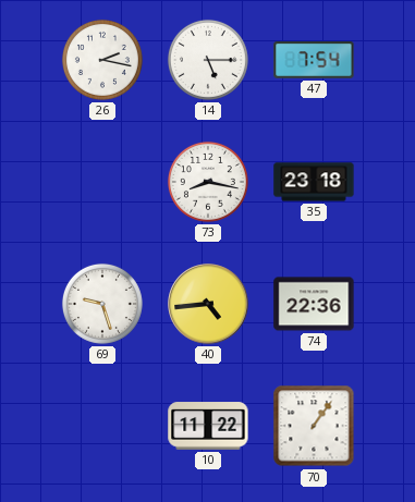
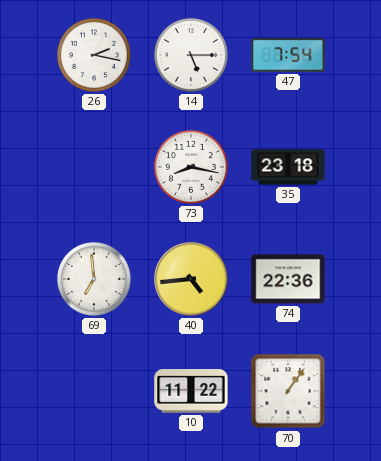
69: 9:27 -> 6:59
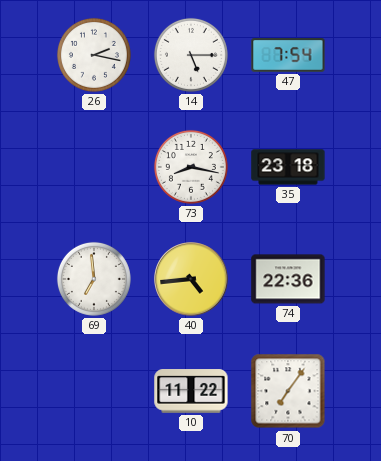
70: 1:06 -> 7:06
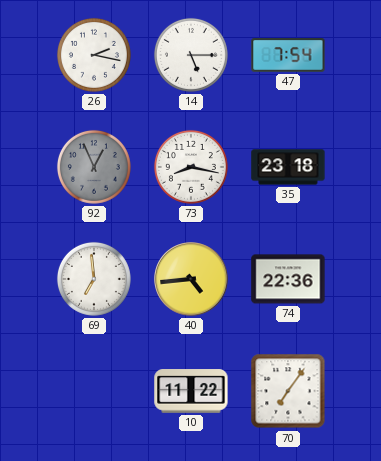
92: none -> 12:56
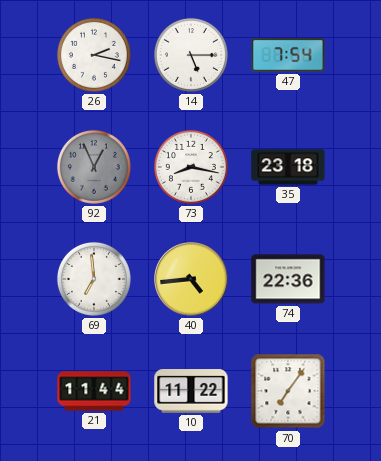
21: none -> 11:44
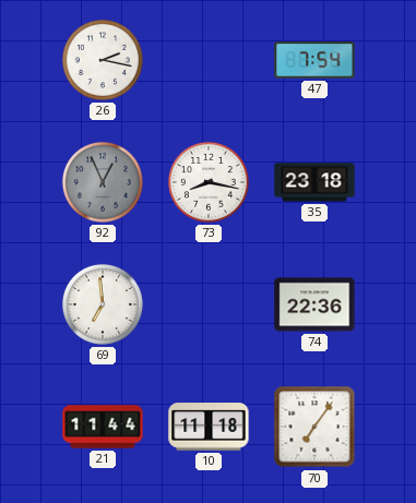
14: 5:15 -> none
40: 4:44 -> none
10: 11:22 -> 11:18
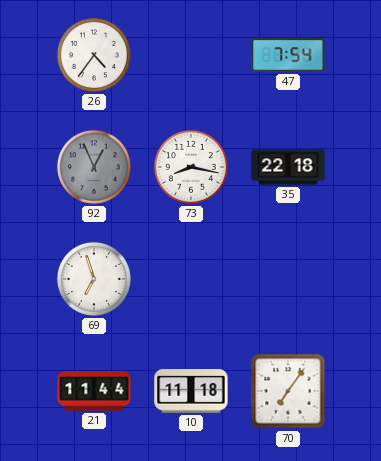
26: 2:17 -> 4:36
35: 23:18 -> 22:18
69: 6:59 -> 6:57
74: 22:36 -> none
